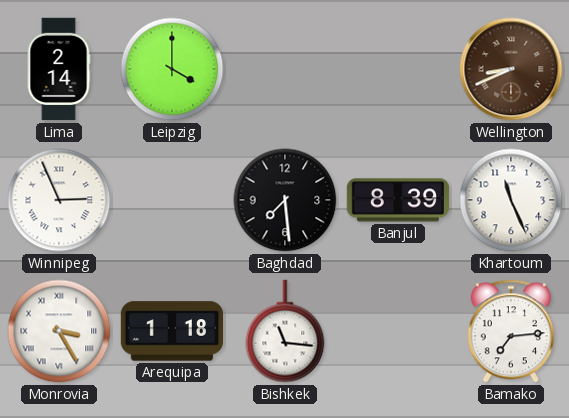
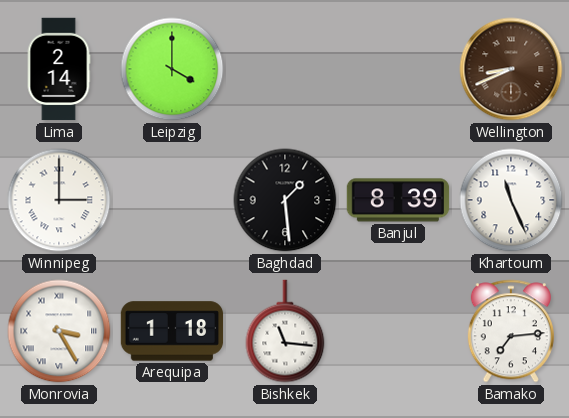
Winnipeg: 2:56 -> 3:00
Baghdad: 7:29 -> 1:29
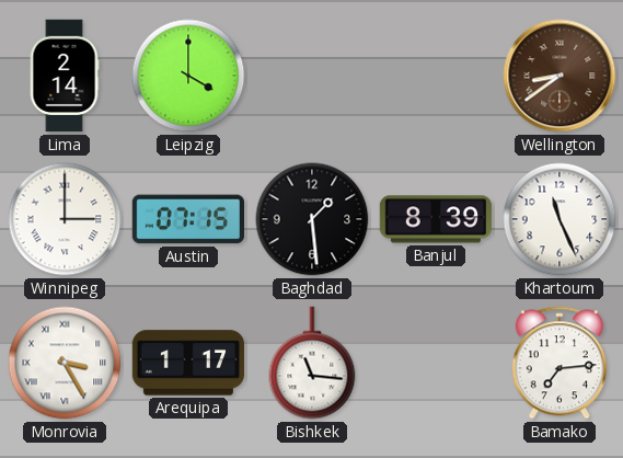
Wellington: 8:41 -> 8:39
Austin: none -> 07:15
Arequipa: 1:18 -> 1:17
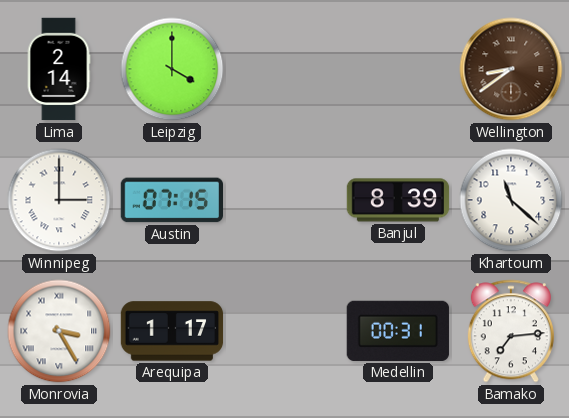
Baghdad: 1:29 -> none
Khartoum: 11:26 -> 11:22
Bishkek: 11:16 -> none
Medellin: none -> 00:31
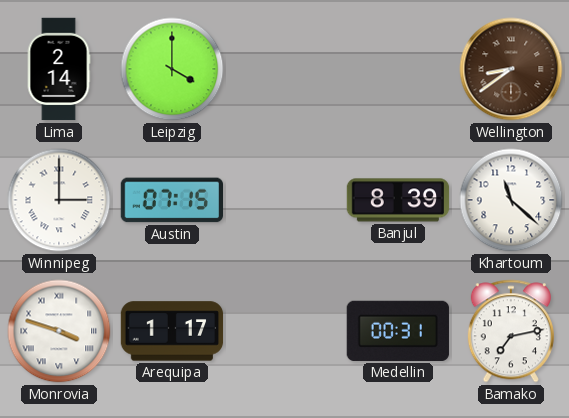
Monrovia: 3:25 -> 3:48
Bamako: 7:14 -> 7:13
